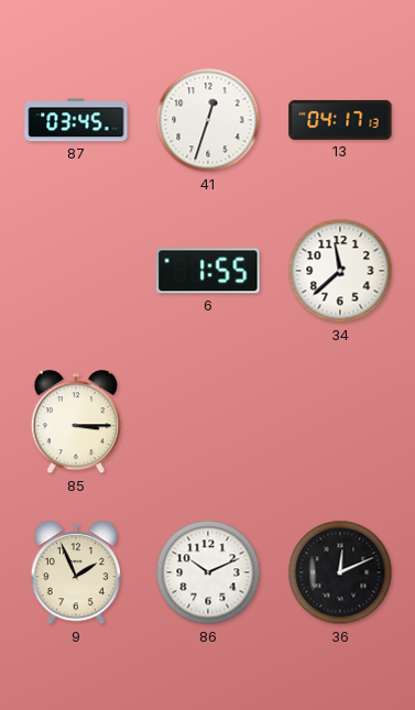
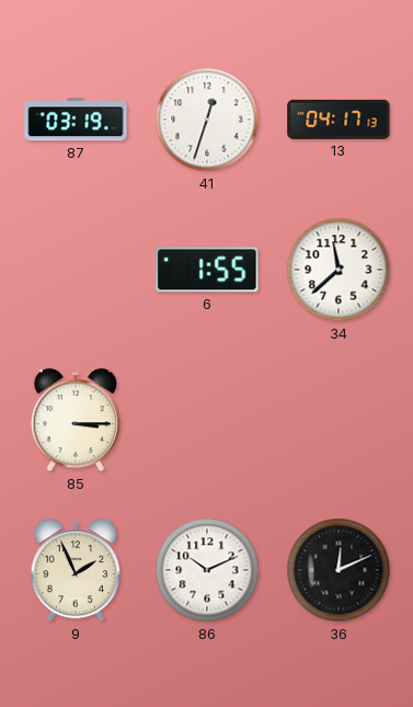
87: 03:45 -> 03:19
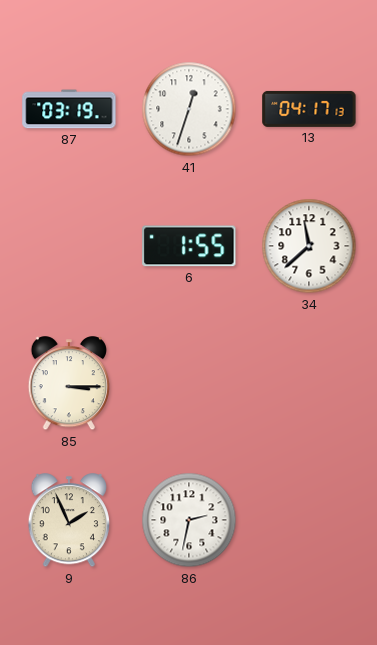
86: 10:11 -> 2:32
36: 12:11 -> none
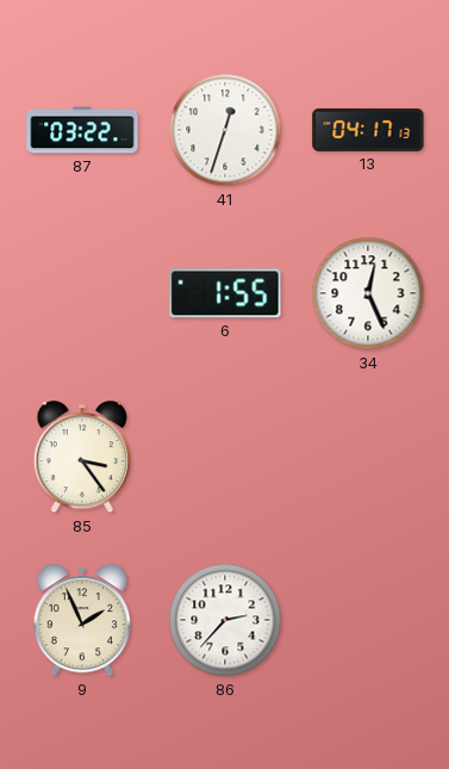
87: 03:19 -> 03:22
34: 11:38 -> 12:26
85: 3:15 -> 3:24
86: 2:32 -> 2:37
